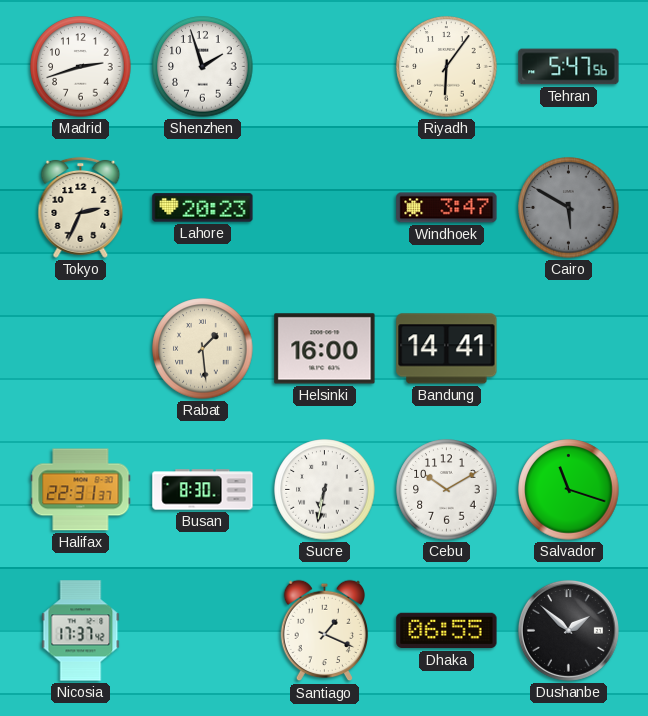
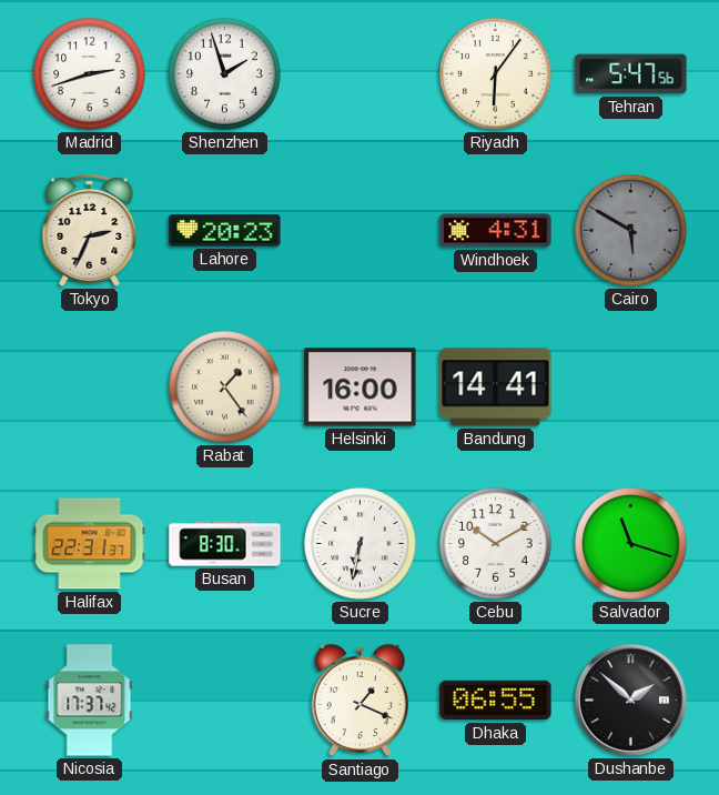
Windhoek: 3:47 -> 4:31
Rabat: 1:29 -> 1:24
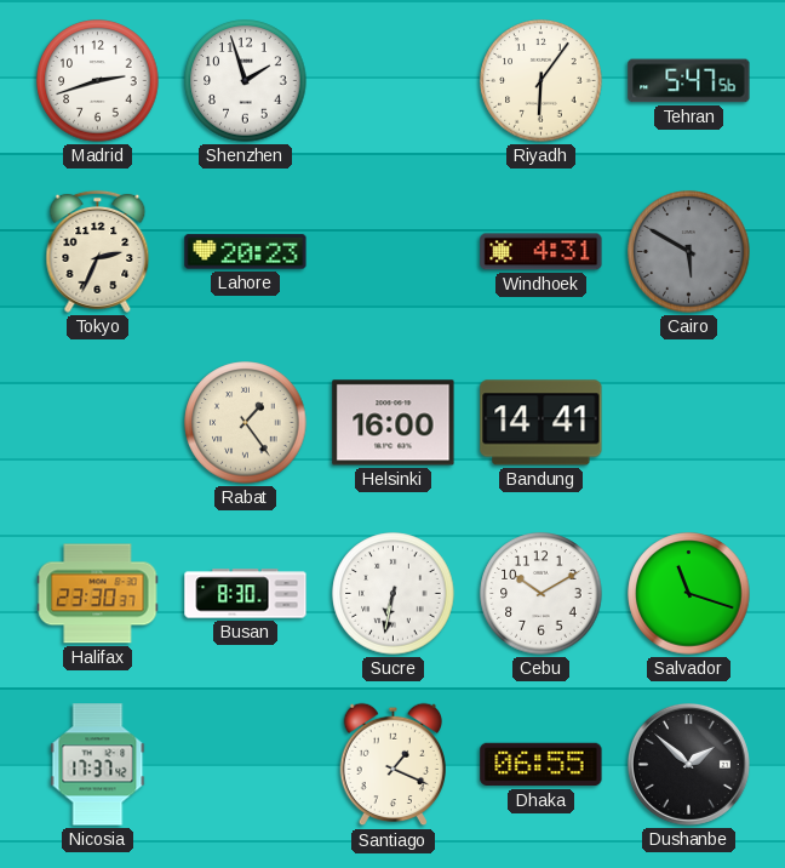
Halifax: 22:31 -> 23:30
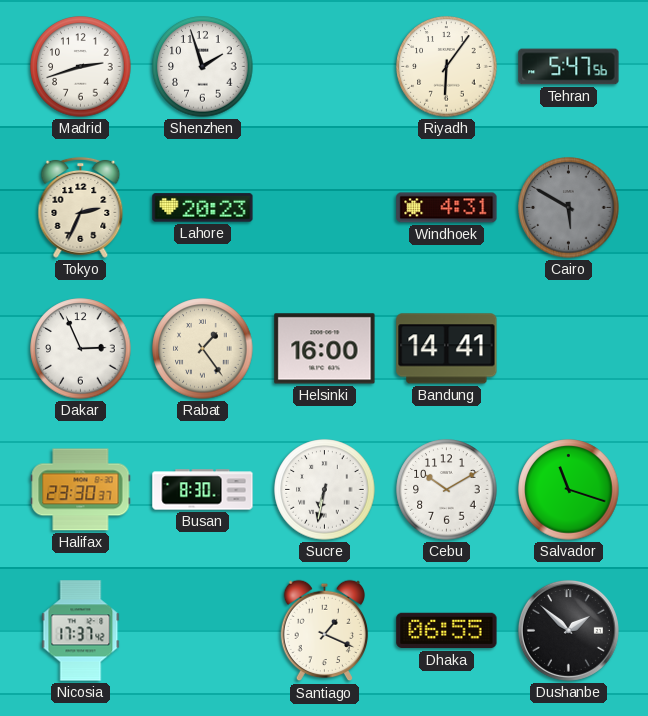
Dakar: none -> 2:56
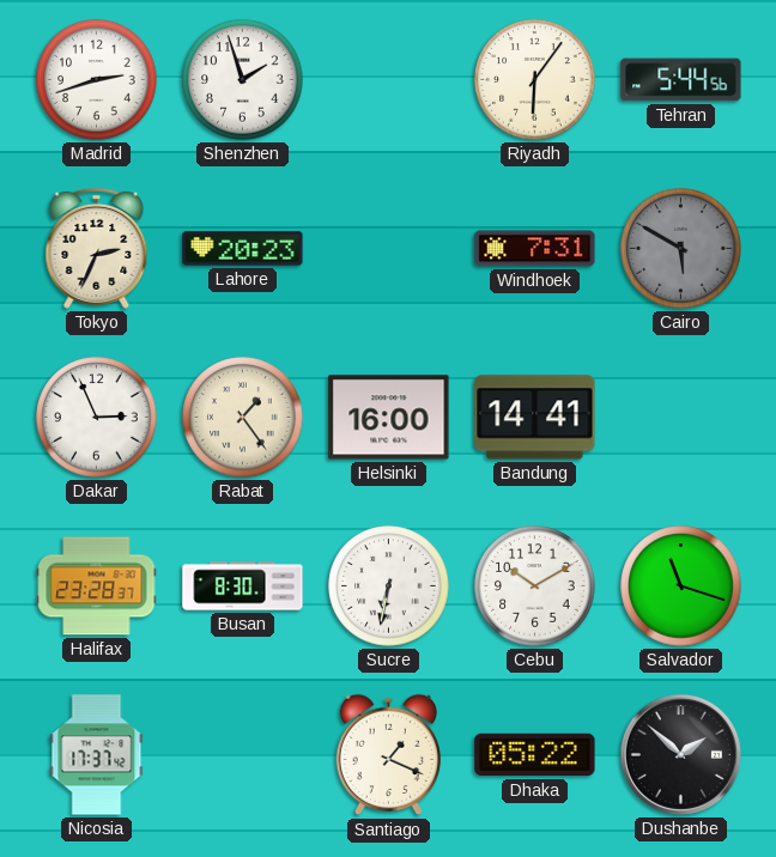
Tehran: 5:47 -> 5:44
Windhoek: 4:31 -> 7:31
Halifax: 23:30 -> 23:28
Dhaka: 06:55 -> 05:22
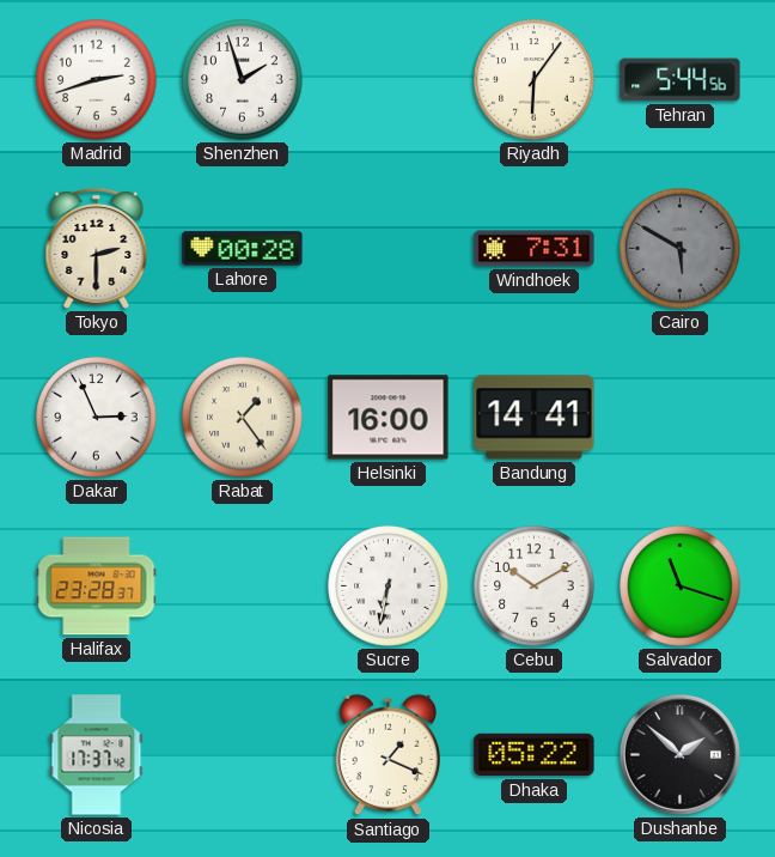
Tokyo: 2:34 -> 2:30
Lahore: 20:23 -> 00:28
Busan: 8:30 -> none
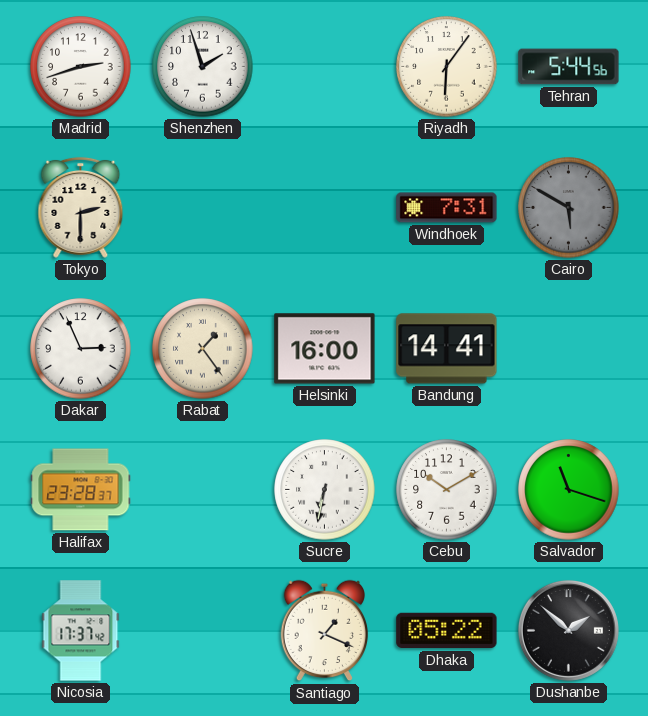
Lahore: 00:28 -> none
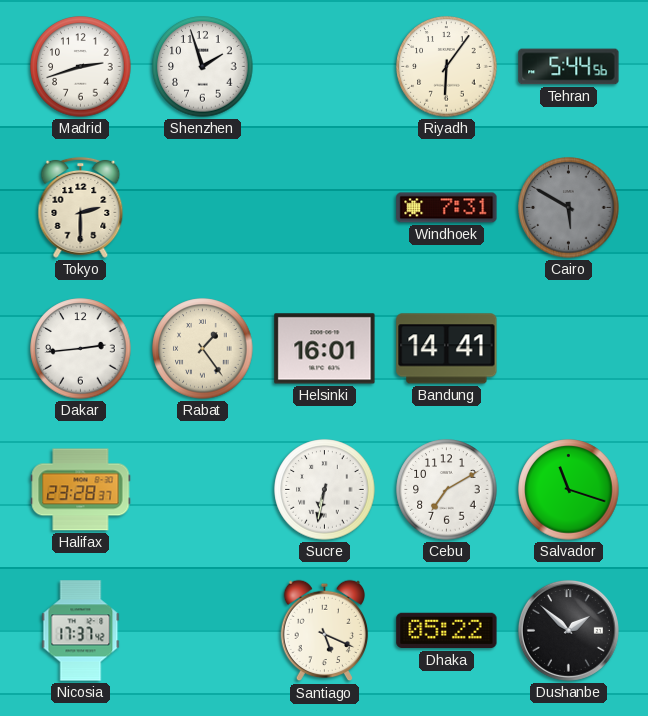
Dakar: 2:56 -> 2:44
Helsinki: 16:00 -> 16:01
Cebu: 10:10 -> 7:10
Santiago: 1:19 -> 5:19
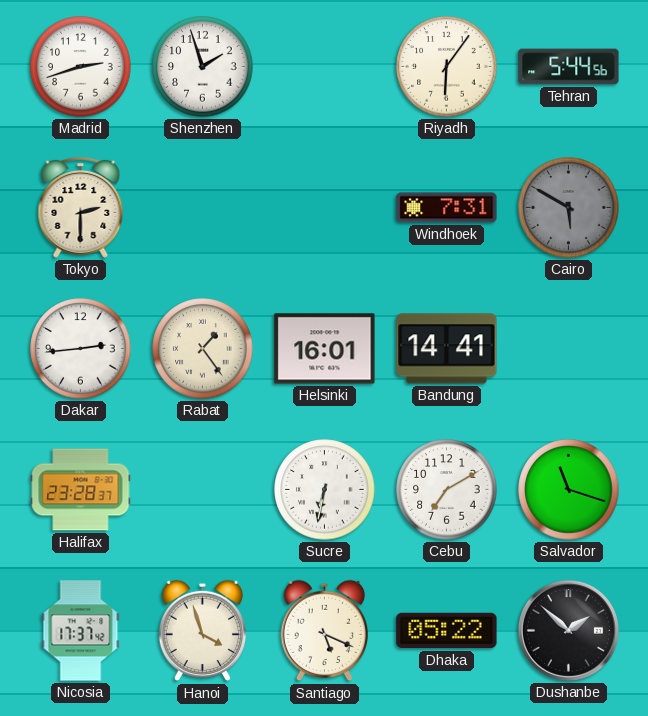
Hanoi: none -> 3:57
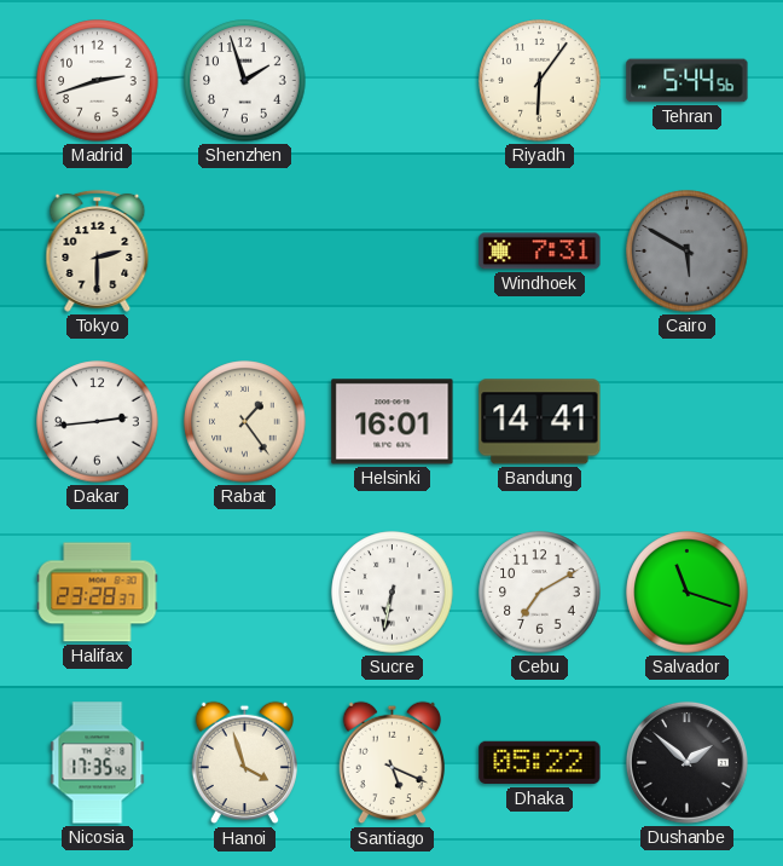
Nicosia: 17:37 -> 17:35
